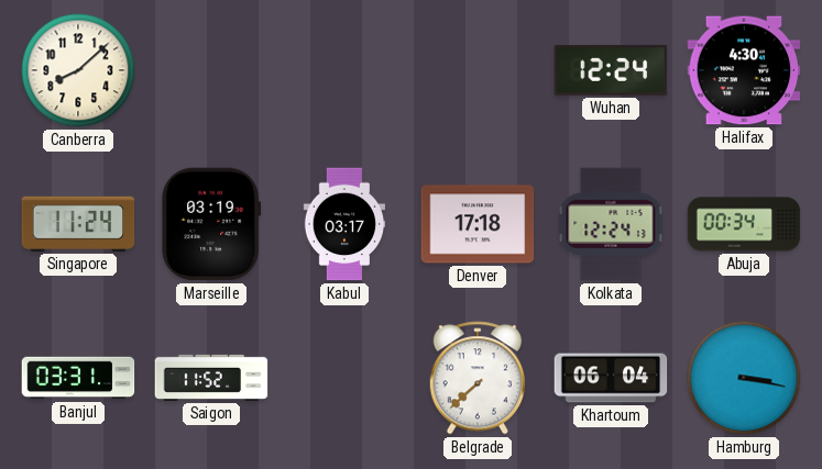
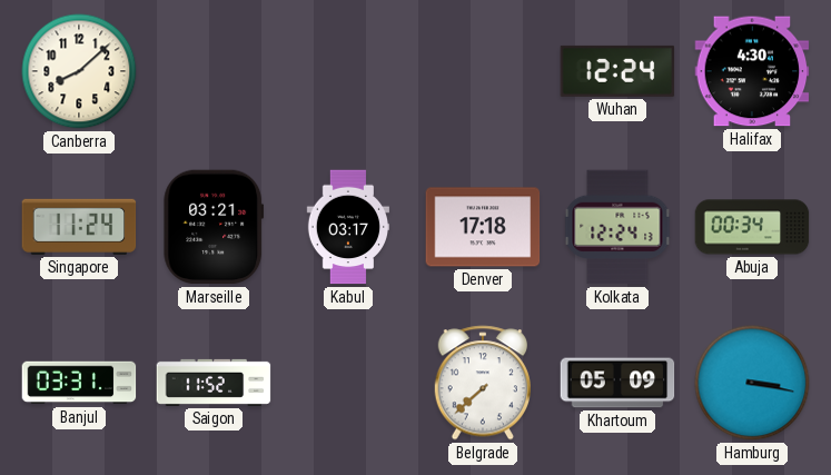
Marseille: 03:19 -> 03:21
Khartoum: 06:04 -> 05:09
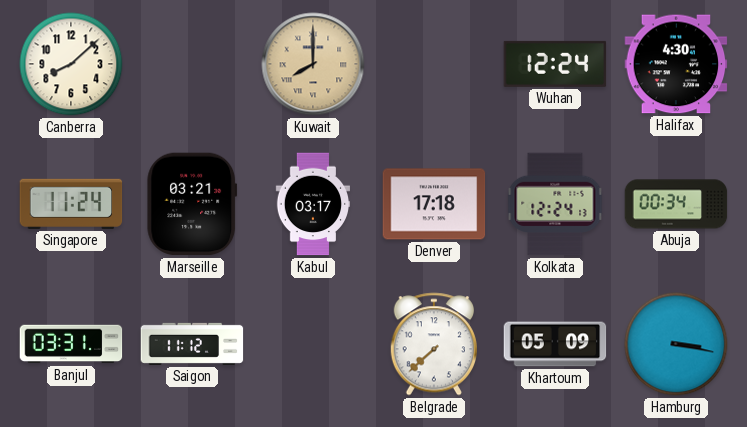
Kuwait: none -> 8:00
Saigon: 11:52 -> 11:12
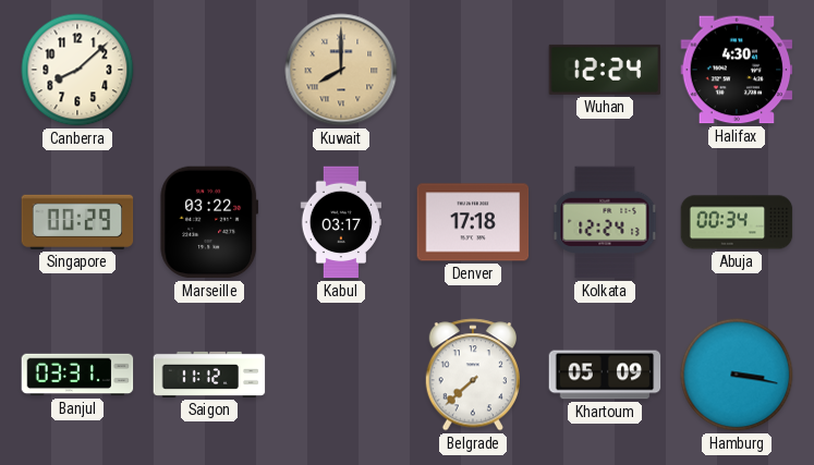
Singapore: 11:24 -> 00:29
Marseille: 03:21 -> 03:22
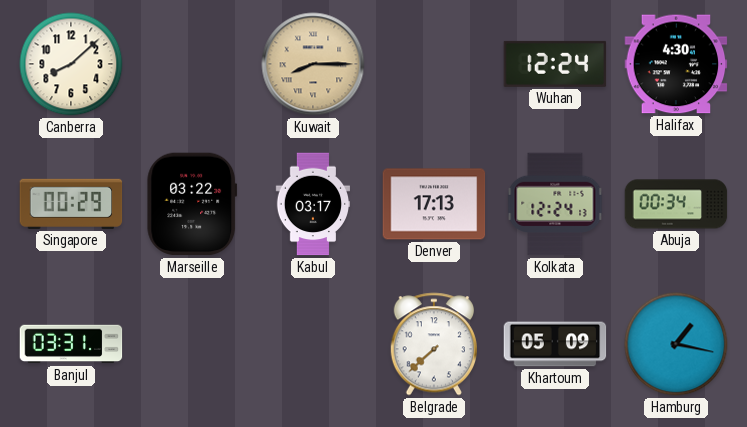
Kuwait: 8:00 -> 8:15
Denver: 17:18 -> 17:13
Saigon: 11:12 -> none
Hamburg: 3:17 -> 1:17
